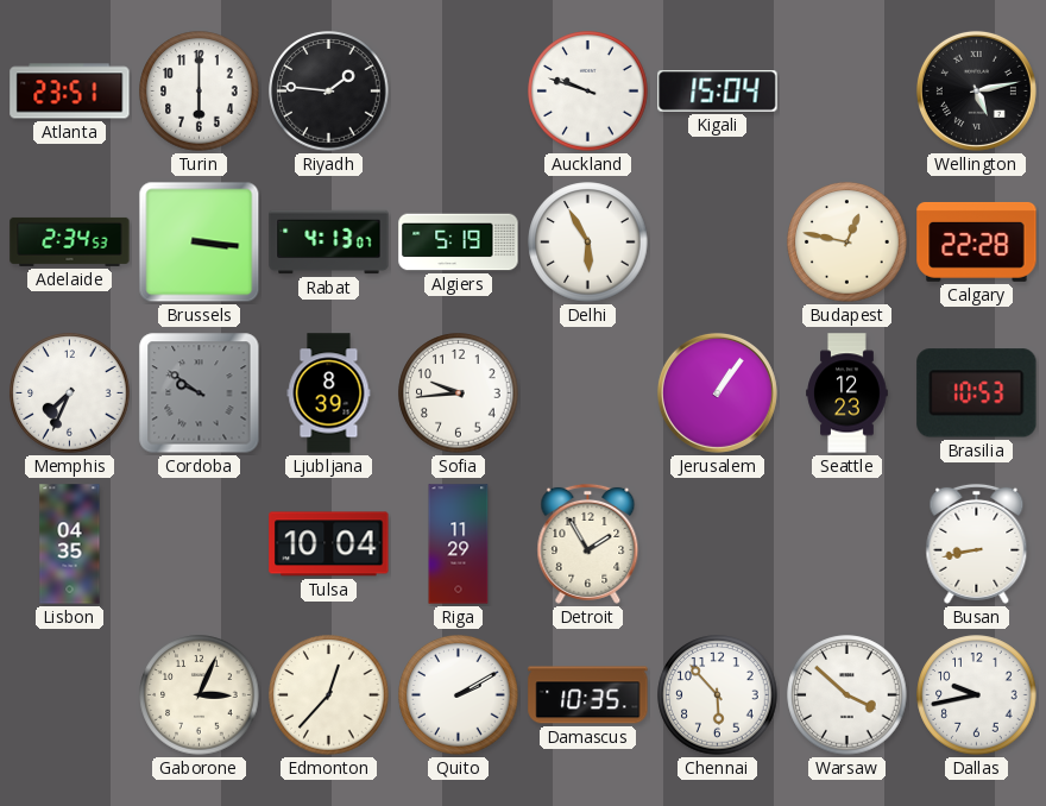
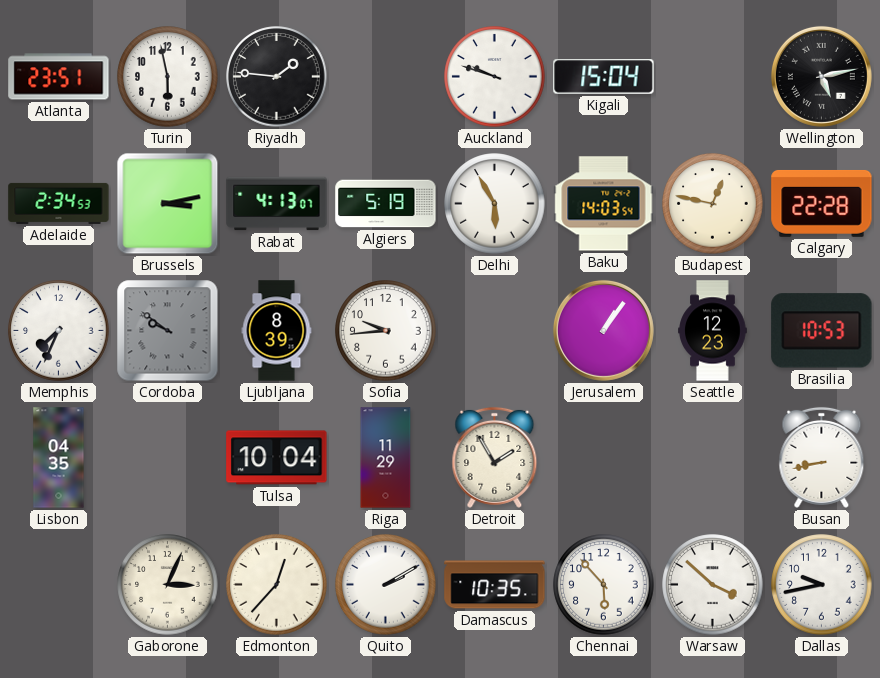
Turin: 6:00 -> 5:58
Brussels: 3:16 -> 3:13
Baku: none -> 14:03
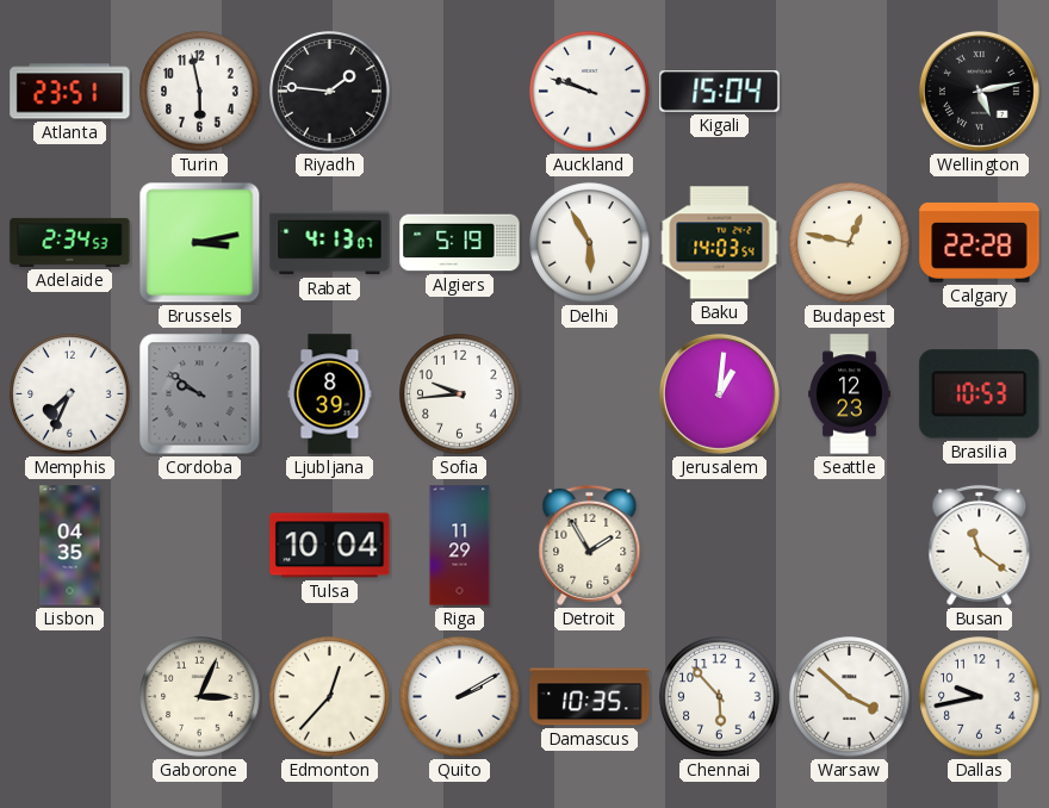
Jerusalem: 1:06 -> 1:01
Busan: 8:43 -> 11:21
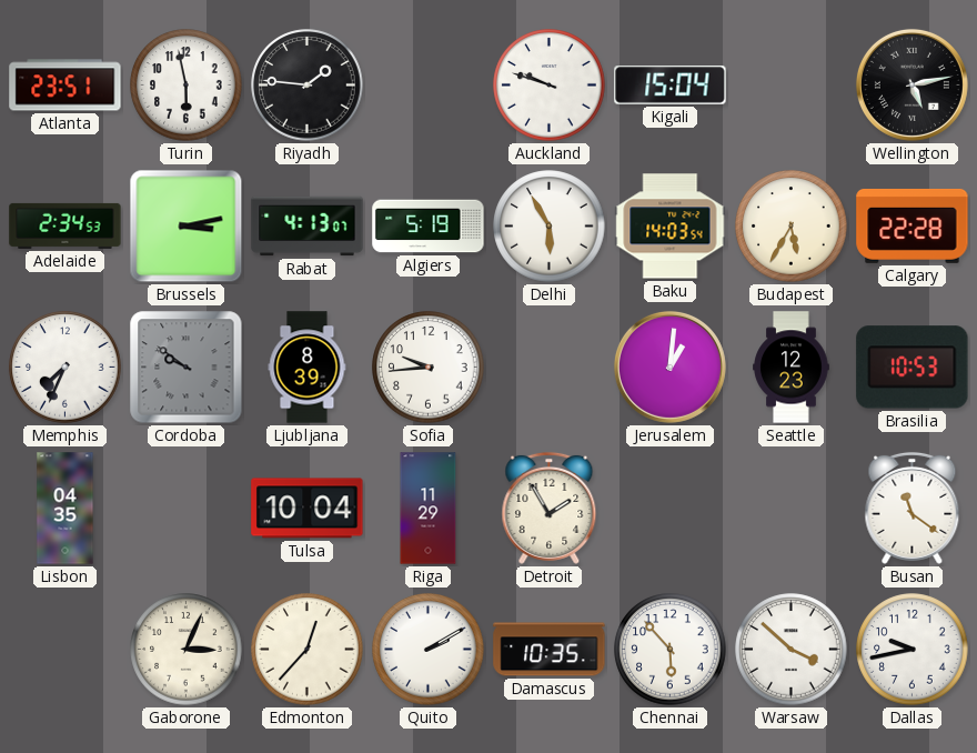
Budapest: 12:47 -> 5:35
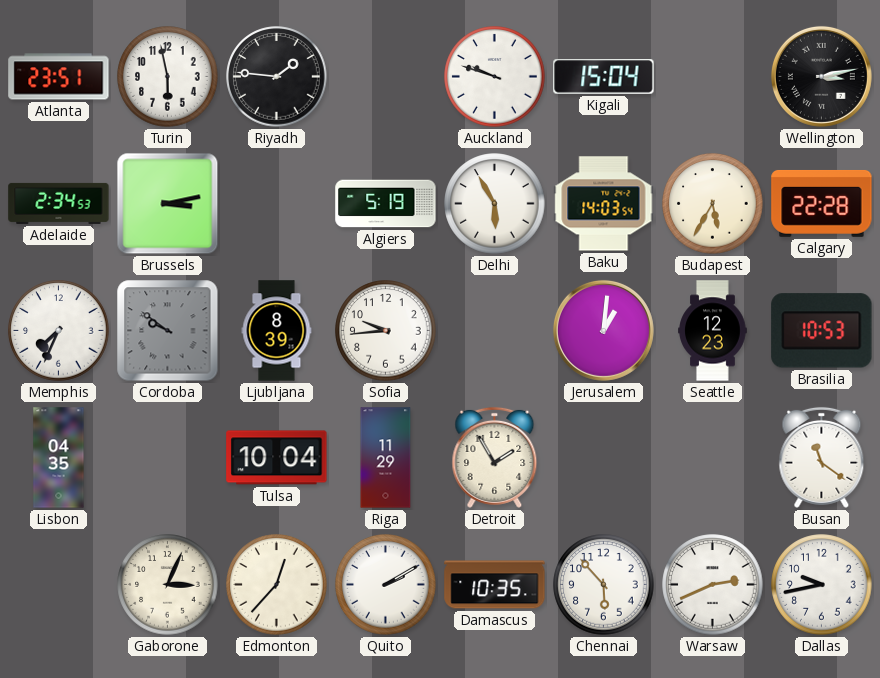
Wellington: 5:13 -> 3:13
Rabat: 4:13 -> none
Warsaw: 3:52 -> 2:41
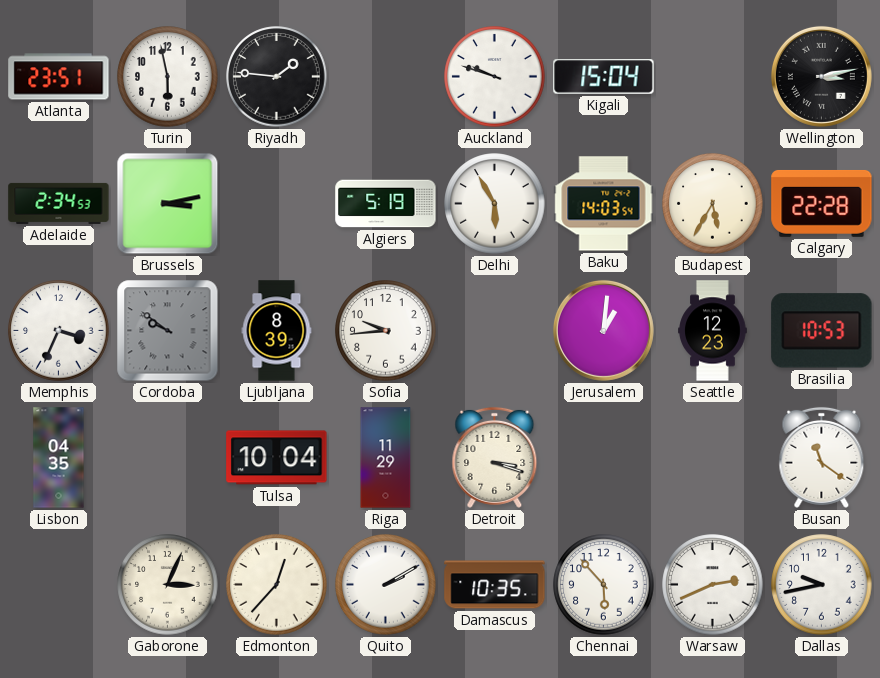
Memphis: 7:34 -> 3:34
Detroit: 1:55 -> 3:18
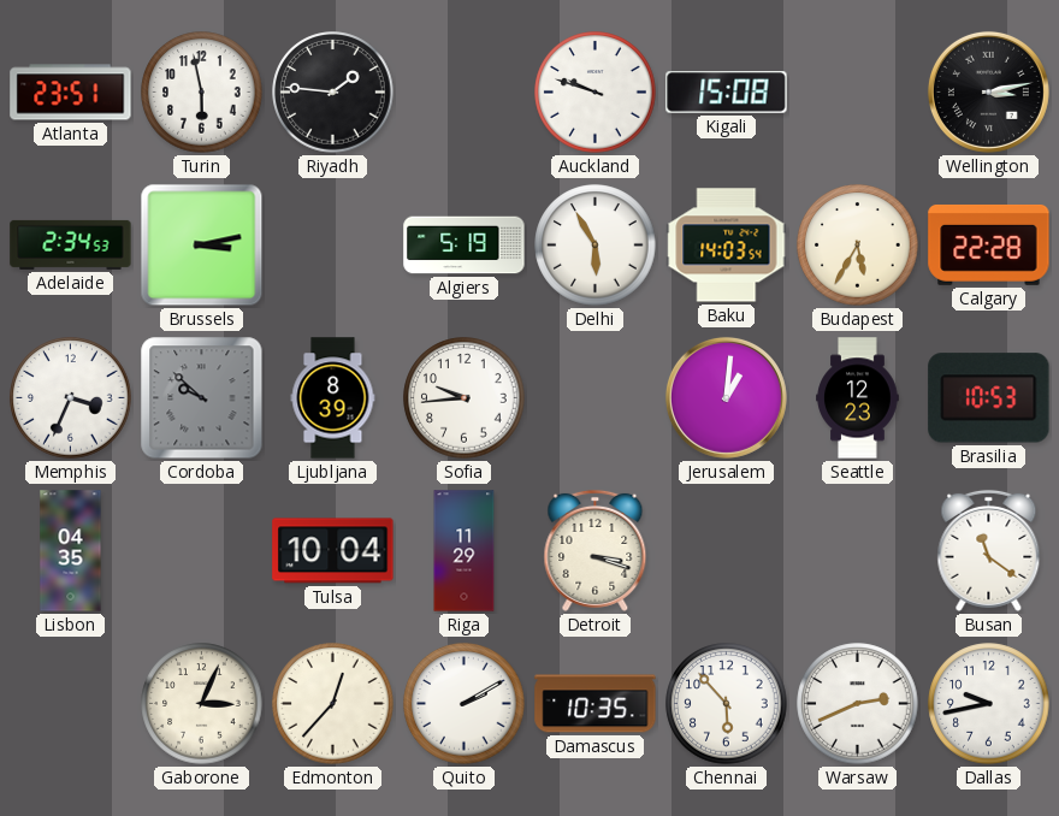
Kigali: 15:04 -> 15:08
Cordoba: 9:51 -> 9:52
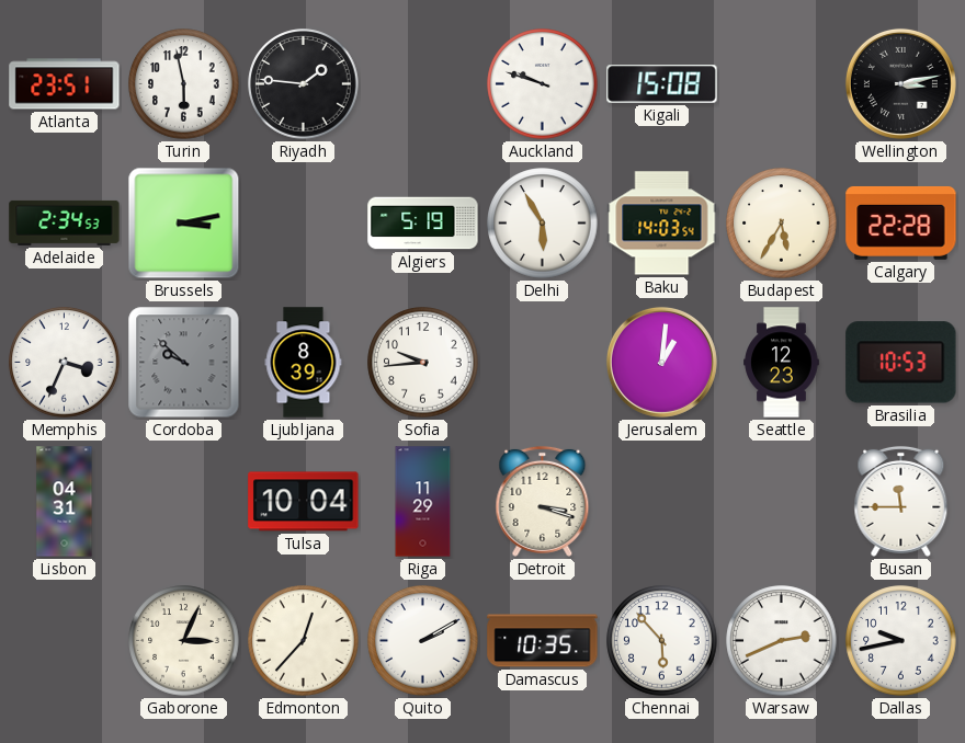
Lisbon: 04:35 -> 04:31
Busan: 11:21 -> 11:45
